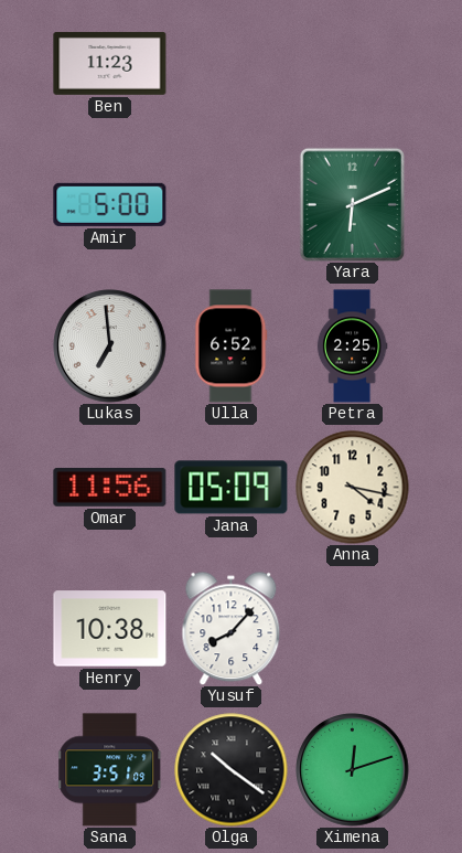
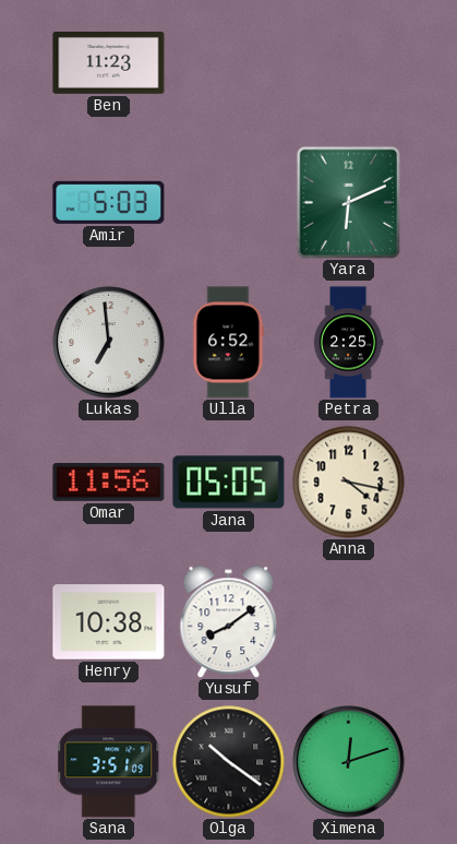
Amir: 5:00 -> 5:03
Jana: 05:09 -> 05:05
Yusuf: 8:07 -> 8:09
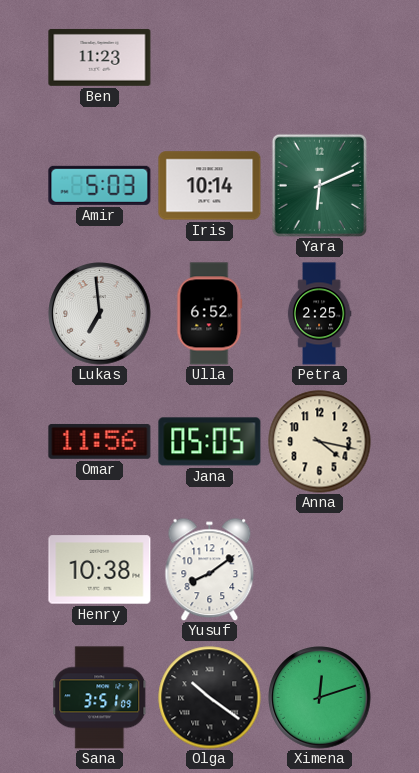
Iris: none -> 10:14
